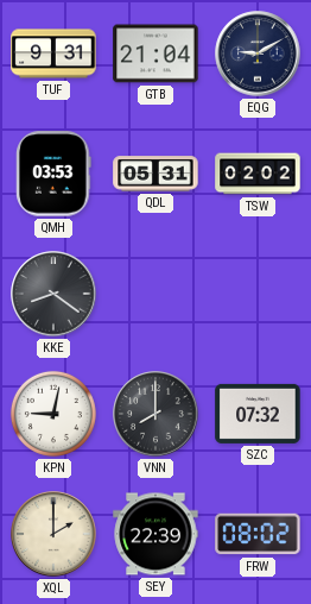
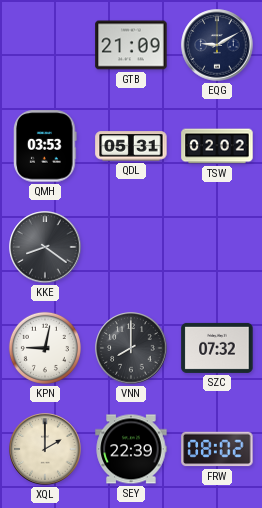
TUF: 9:31 -> none
GTB: 21:04 -> 21:09
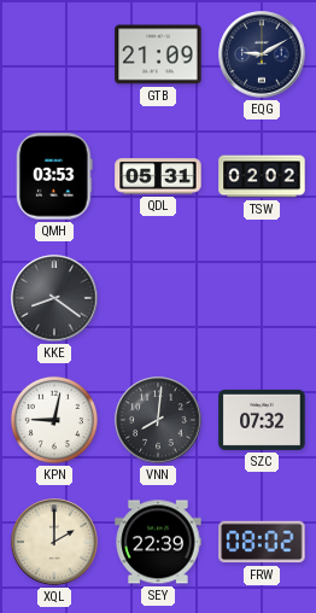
VNN: 8:00 -> 8:01
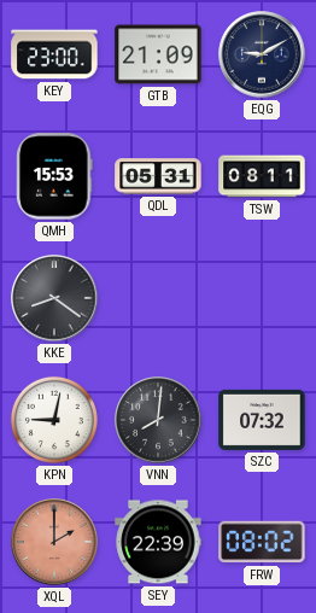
KEY: none -> 23:00
QMH: 03:53 -> 15:53
TSW: 02:02 -> 08:11
XQL dial: cream -> salmon
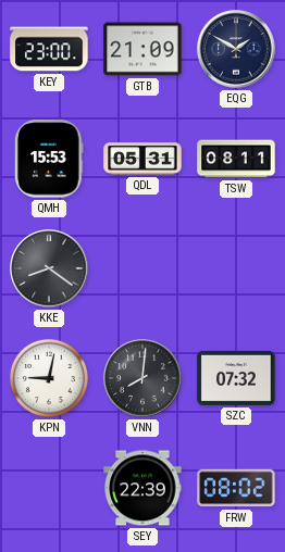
EQG: 9:10 -> 1:50
XQL: 2:00 -> none
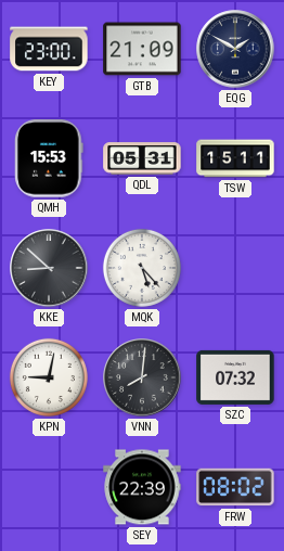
TSW: 08:11 -> 15:11
KKE: 8:21 -> 8:52
MQK: none -> 5:23
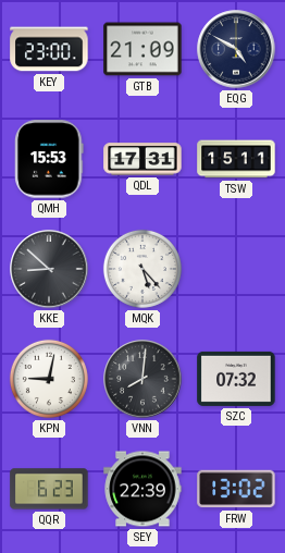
EQG: 1:50 -> 4:50
QDL: 05:31 -> 17:31
QQR: none -> 6:23
FRW: 08:02 -> 13:02
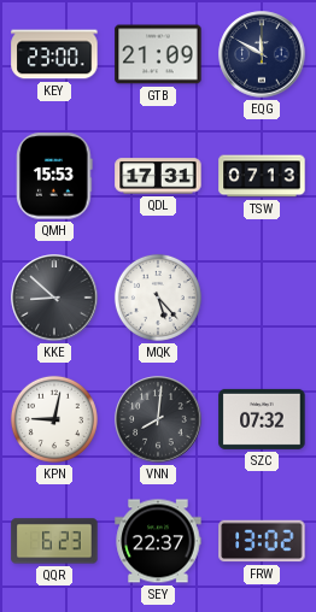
EQG: 4:50 -> 11:50
TSW: 15:11 -> 07:13
SEY: 22:39 -> 22:37
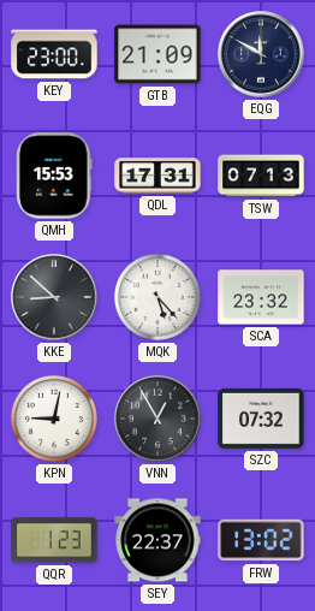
SCA: none -> 23:32
VNN: 8:01 -> 12:55
QQR: 6:23 -> 1:23
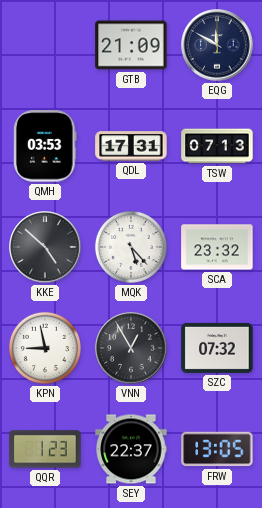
KEY: 23:00 -> none
QMH: 15:53 -> 03:53
KKE: 8:52 -> 4:52
KPN: 9:02 -> 8:58
FRW: 13:02 -> 13:05
